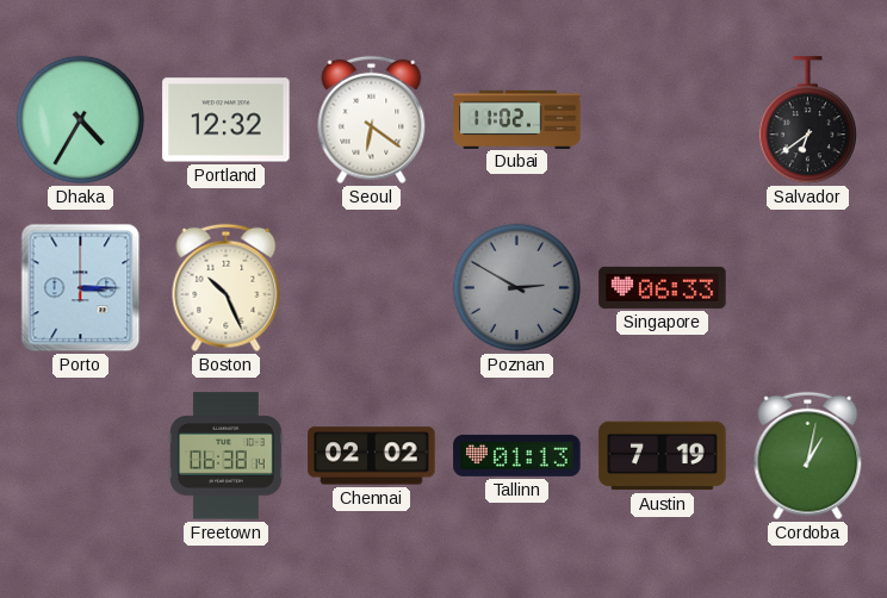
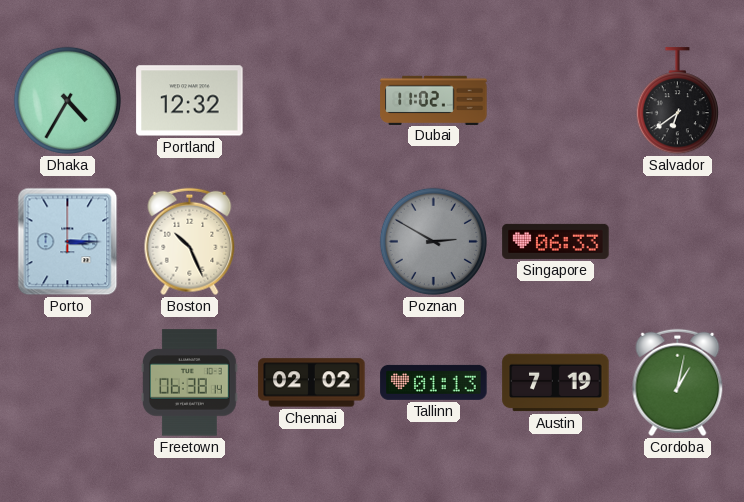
Seoul: 6:21 -> none
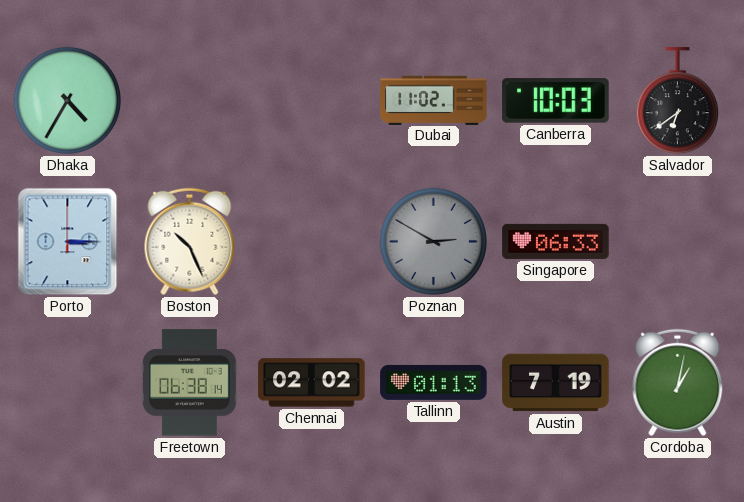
Portland: 12:32 -> none
Canberra: none -> 10:03
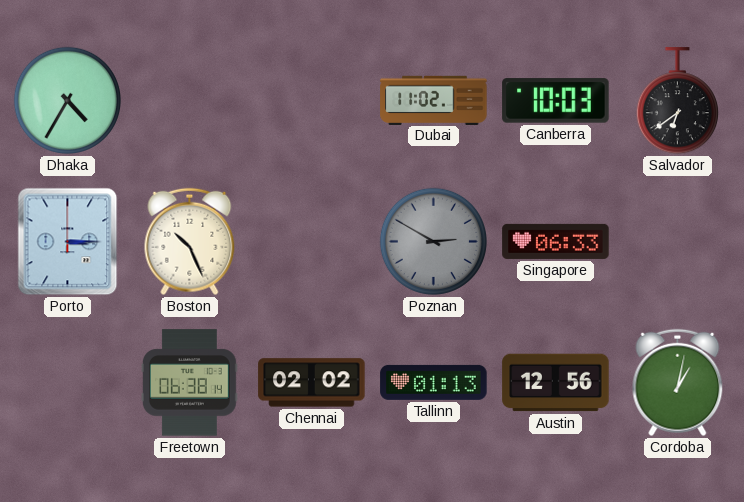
Austin: 7:19 -> 12:56
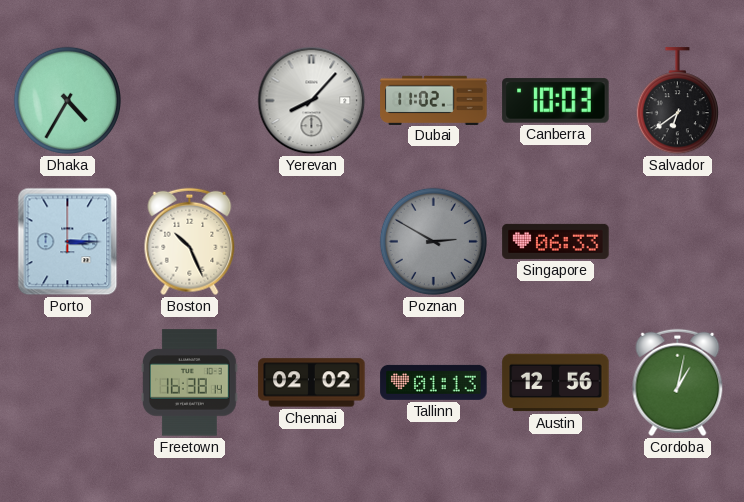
Yerevan: none -> 8:07
Freetown: 06:38 -> 16:38
